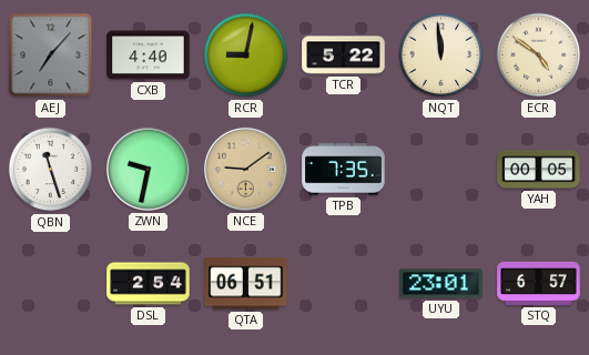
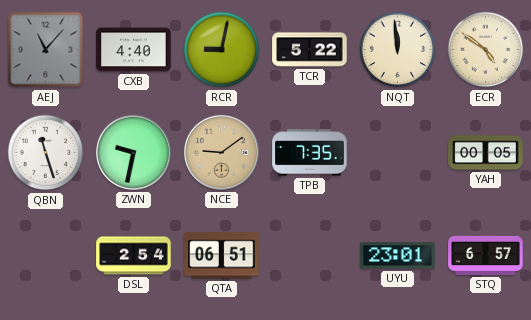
AEJ: 7:07 -> 11:07
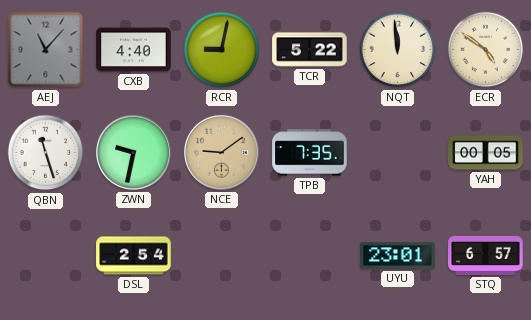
QTA: 06:51 -> none
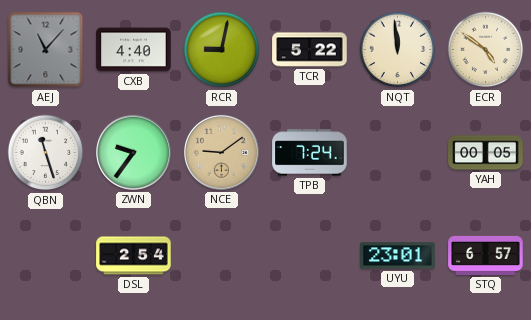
ZWN: 9:32 -> 9:36
TPB: 7:35 -> 7:24
